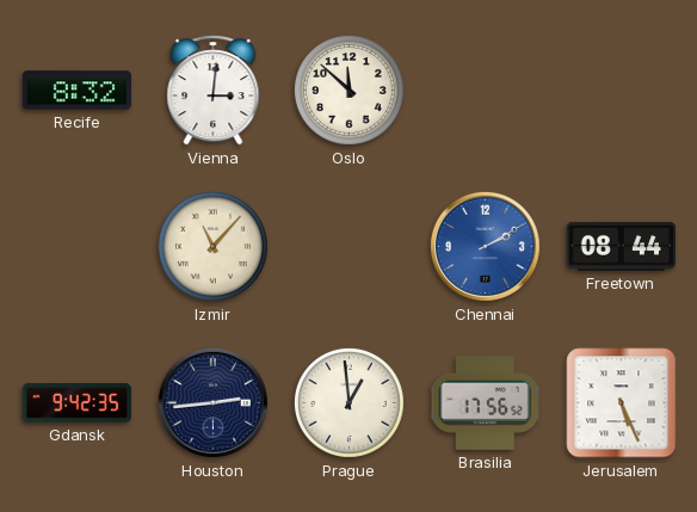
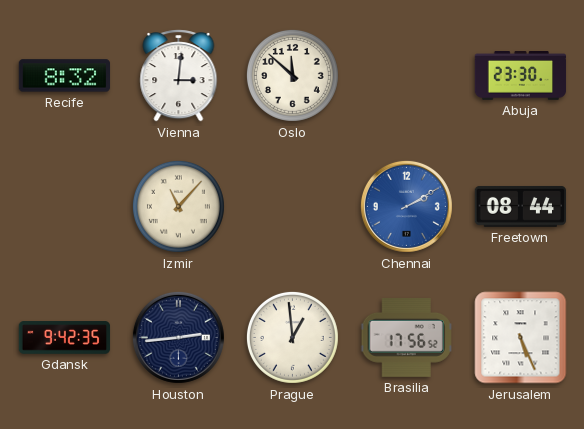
Abuja: none -> 23:30
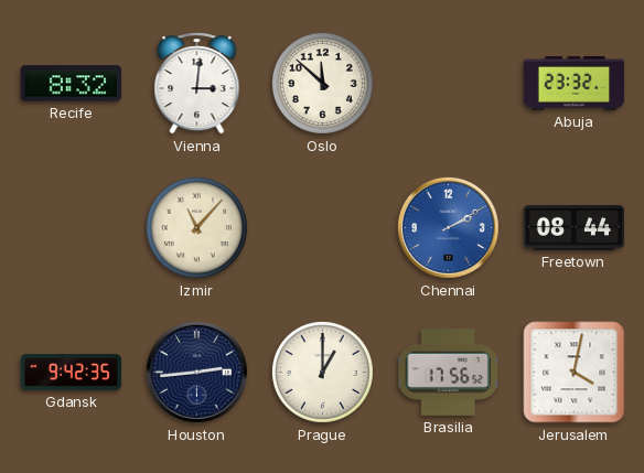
Abuja: 23:30 -> 23:32
Prague: 12:59 -> 1:00
Jerusalem: 5:26 -> 4:02
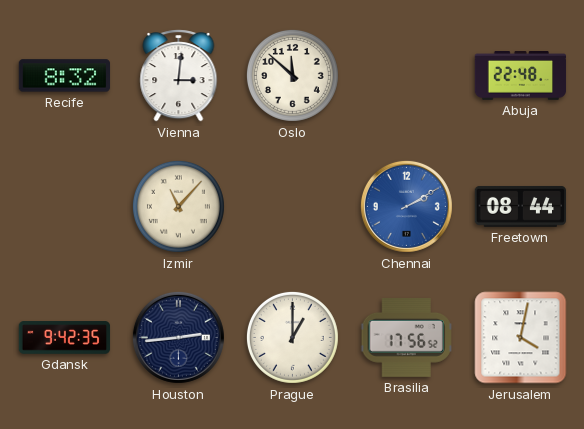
Abuja: 23:32 -> 22:48
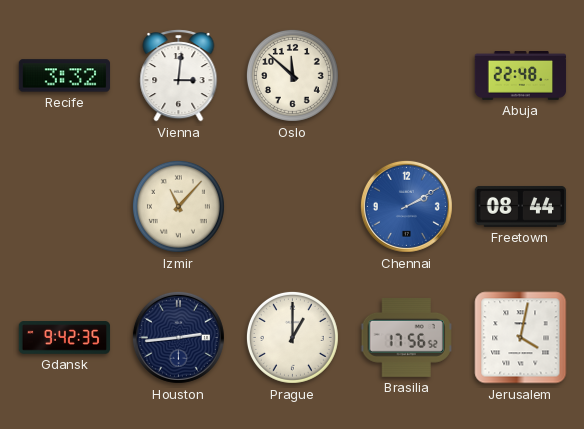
Recife: 8:32 -> 3:32
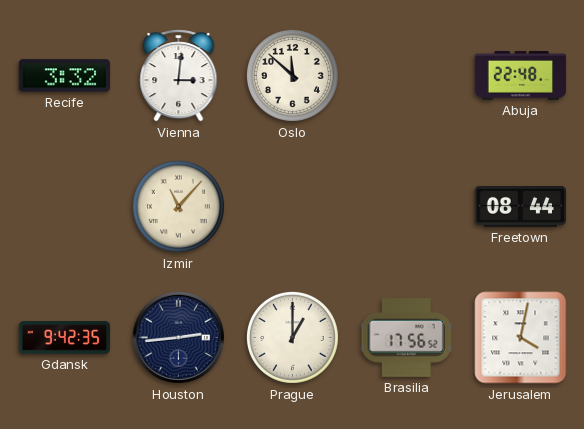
Chennai: 2:10 -> none
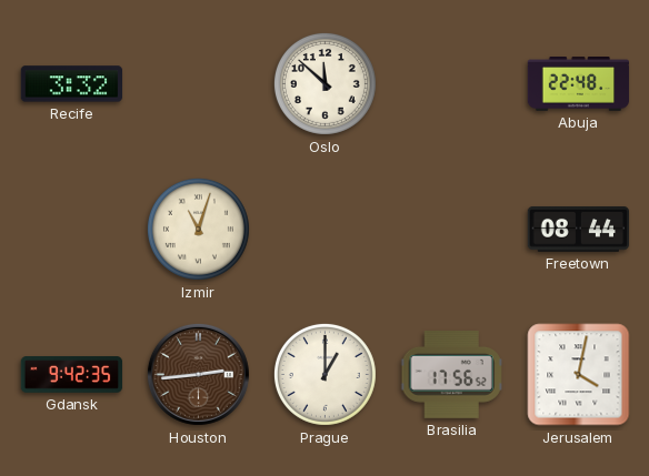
Vienna: 3:01 -> none
Izmir: 11:07 -> 11:03
Houston dial: navy -> brown
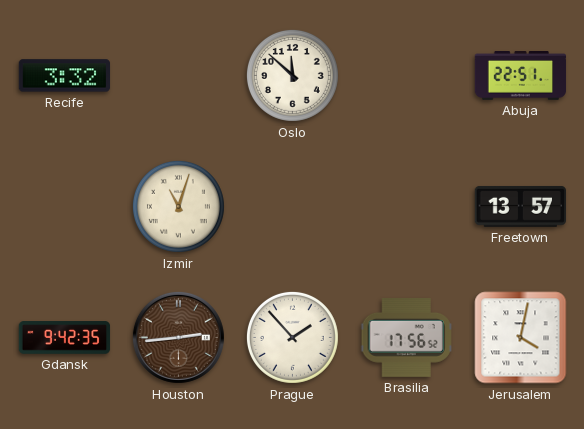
Abuja: 22:48 -> 22:51
Freetown: 08:44 -> 13:57
Prague: 1:00 -> 1:53
